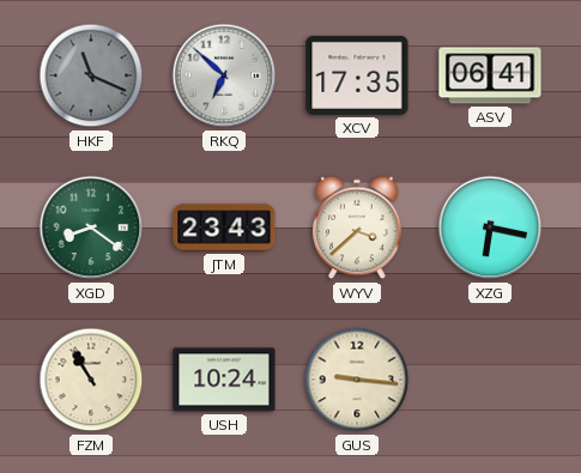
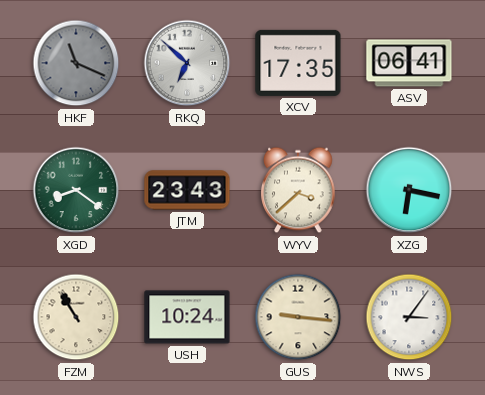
NWS: none -> 3:06
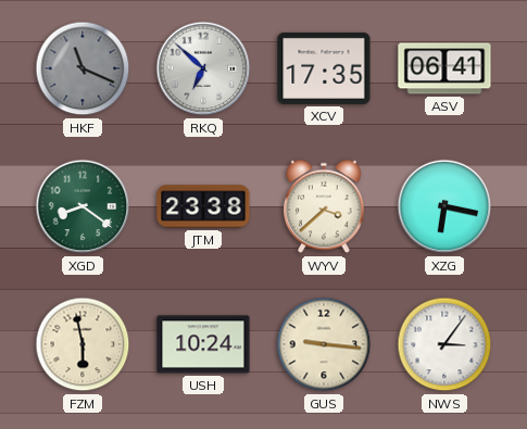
JTM: 23:43 -> 23:38
FZM: 10:55 -> 5:58
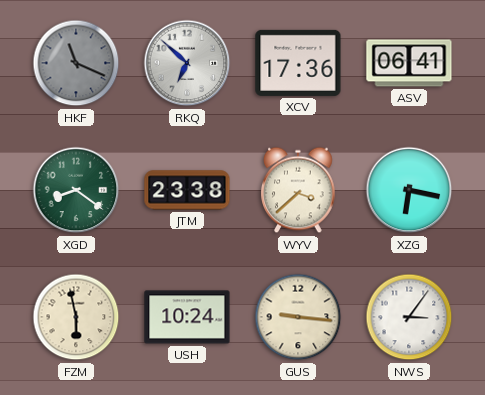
XCV: 17:35 -> 17:36
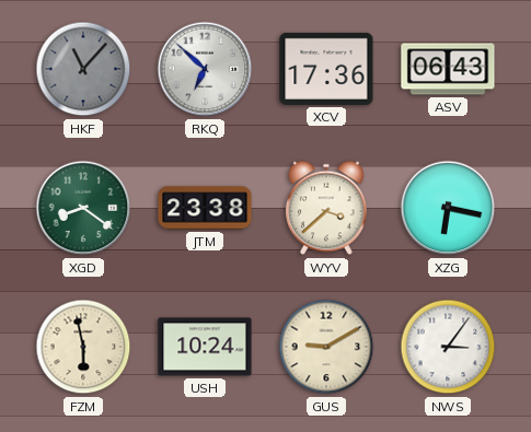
HKF: 11:19 -> 11:07
ASV: 06:41 -> 06:43
GUS: 9:16 -> 9:10
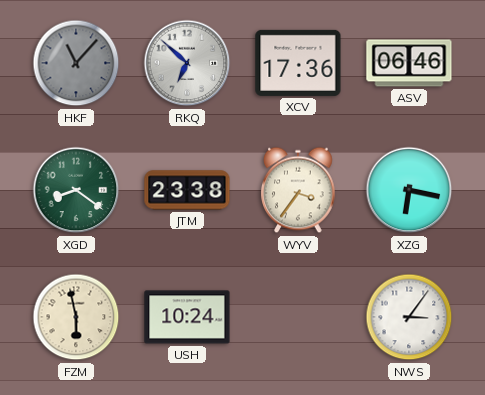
ASV: 06:43 -> 06:46
WYV: 3:38 -> 3:36
GUS: 9:10 -> none
